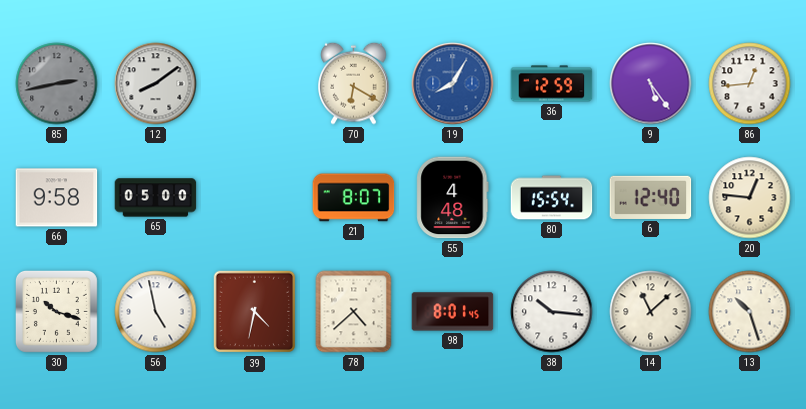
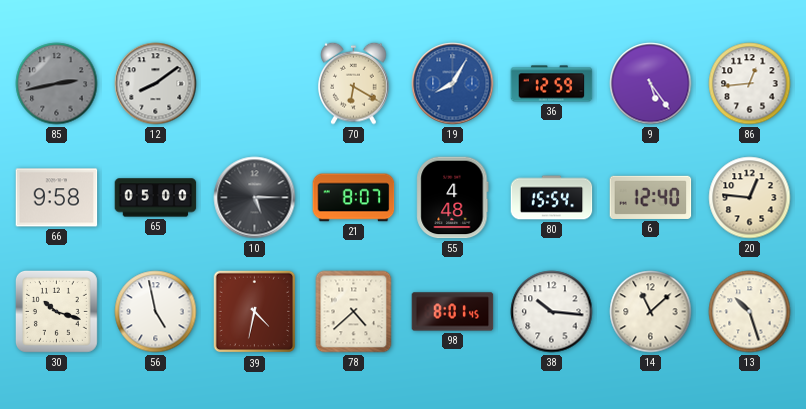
10: none -> 5:15
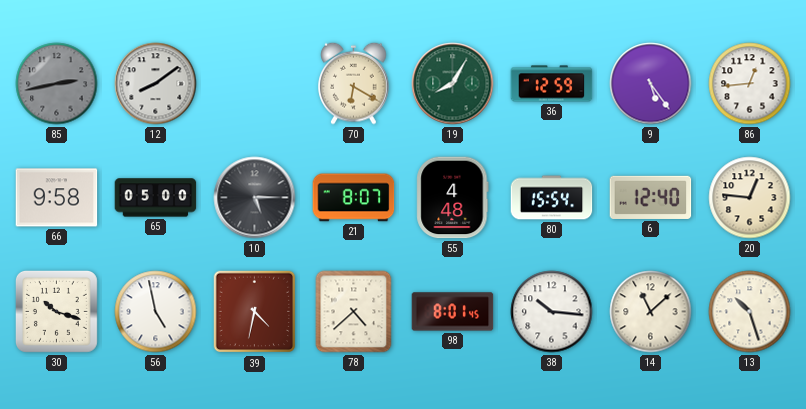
19 dial: blue -> green
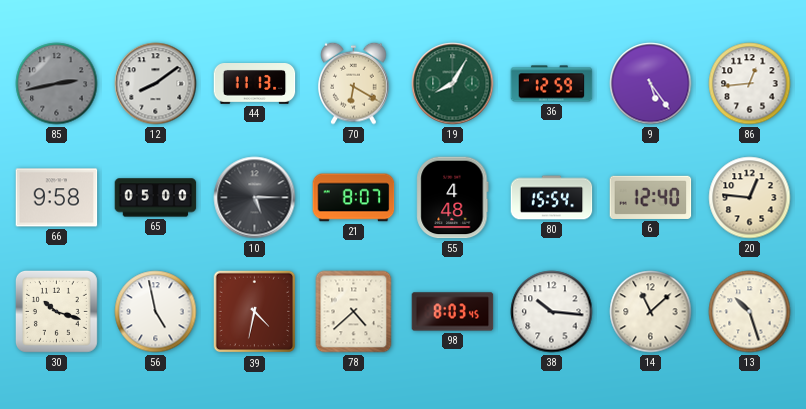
44: none -> 11:13
98: 8:01 -> 8:03
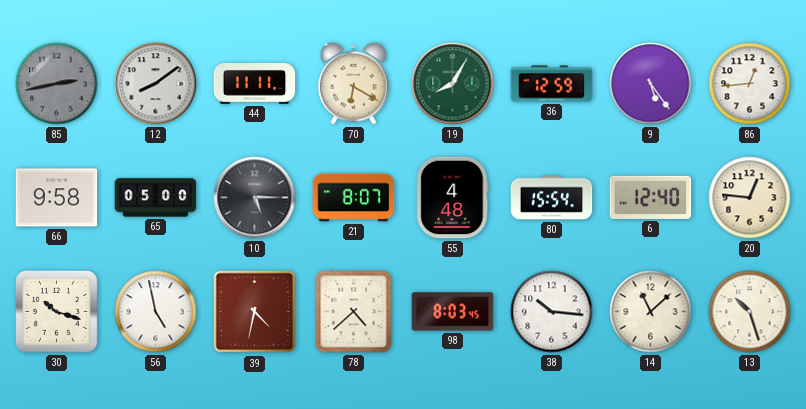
44: 11:13 -> 11:11
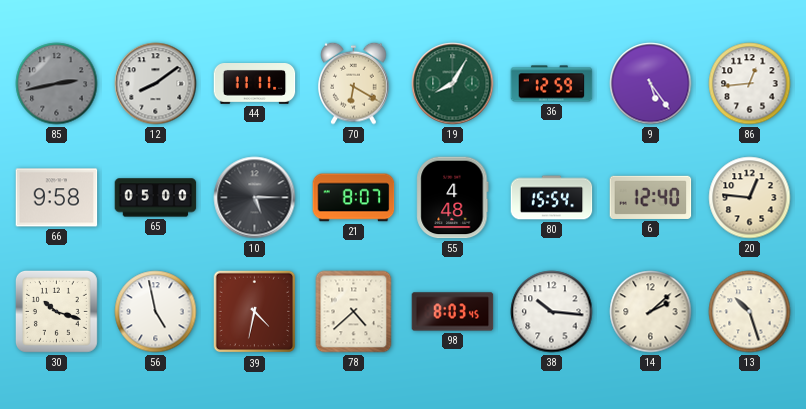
14: 11:08 -> 2:08
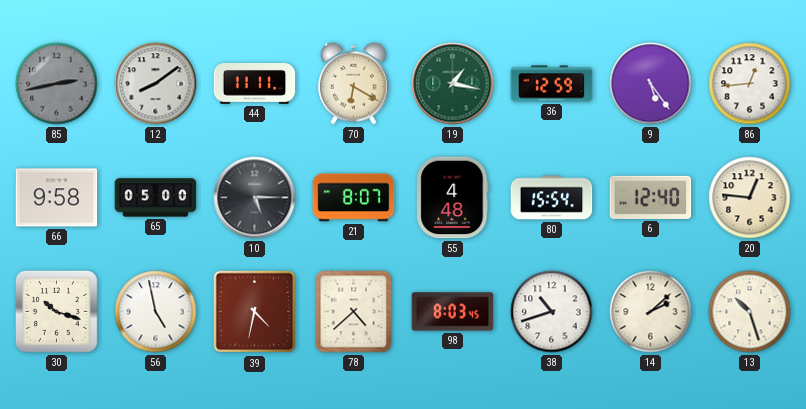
19: 8:05 -> 1:17
38: 10:16 -> 10:42
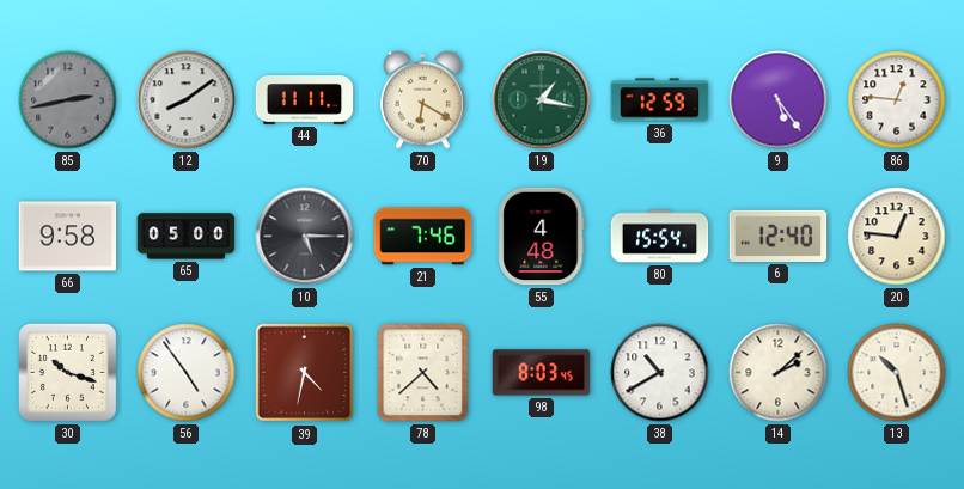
86: 12:44 -> 12:46
21: 8:07 -> 7:46
56: 4:58 -> 4:54
38: 10:42 -> 10:40
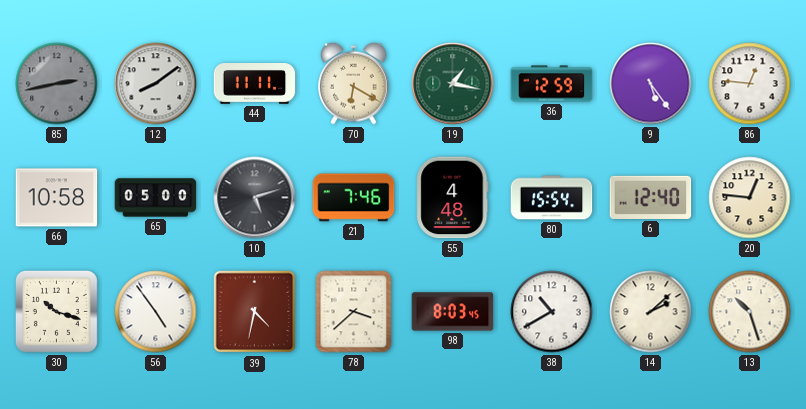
66: 9:58 -> 10:58
10: 5:15 -> 5:12
78: 4:38 -> 3:38
